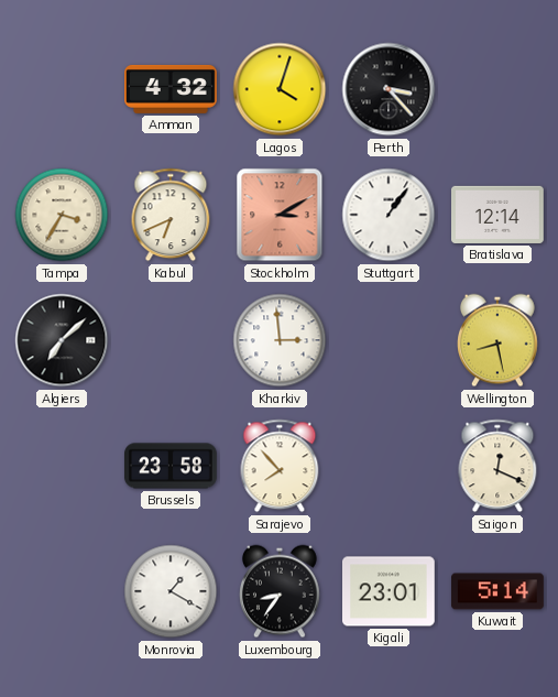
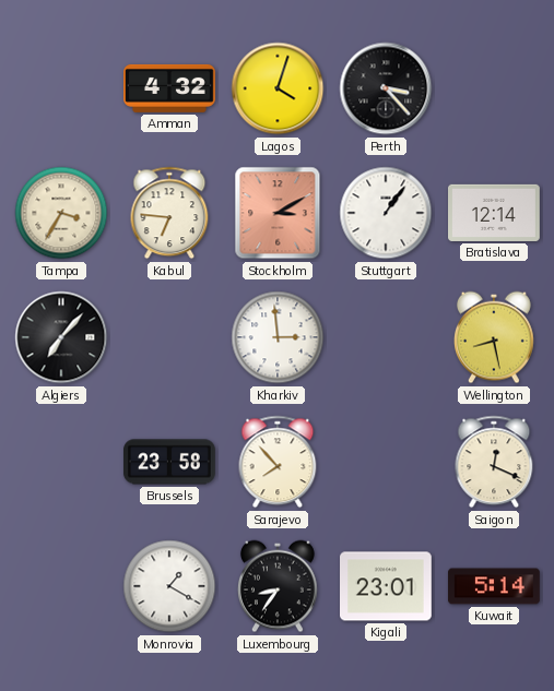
Kabul: 6:41 -> 6:46
Algiers: 7:08 -> 7:07
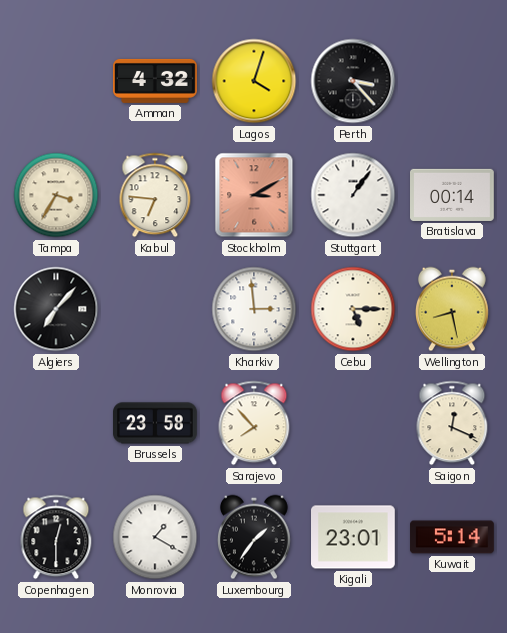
Bratislava: 12:14 -> 00:14
Cebu: none -> 5:15
Copenhagen: none -> 12:30
Luxembourg: 8:36 -> 1:36
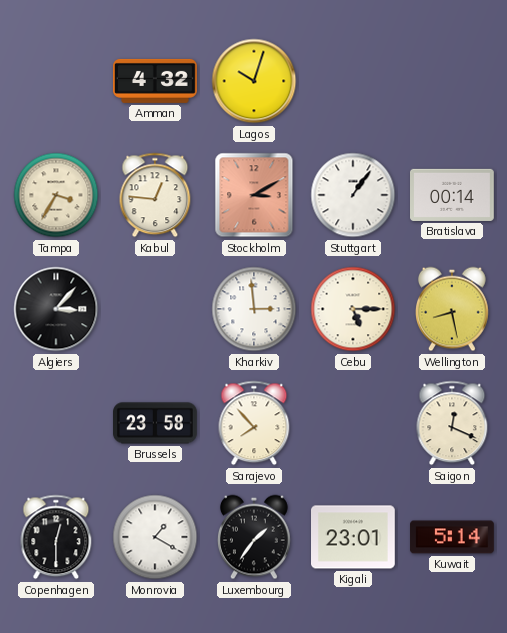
Lagos: 4:03 -> 10:03
Perth: 3:23 -> none
Kabul: 6:46 -> 12:46
Algiers: 7:07 -> 3:07
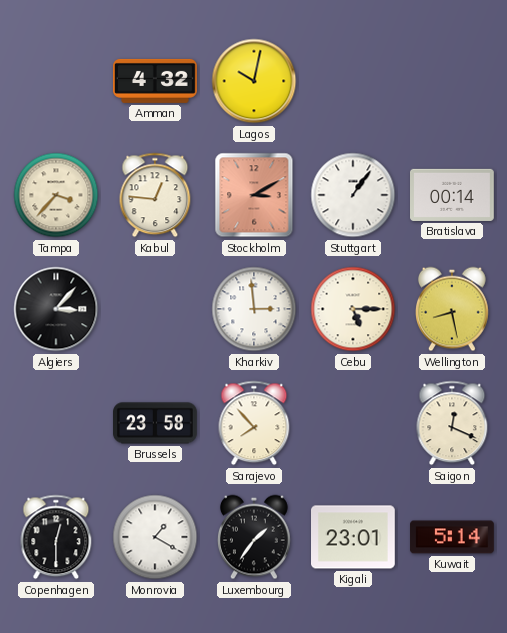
Lagos: 10:03 -> 10:02
Tampa: 3:35 -> 3:37
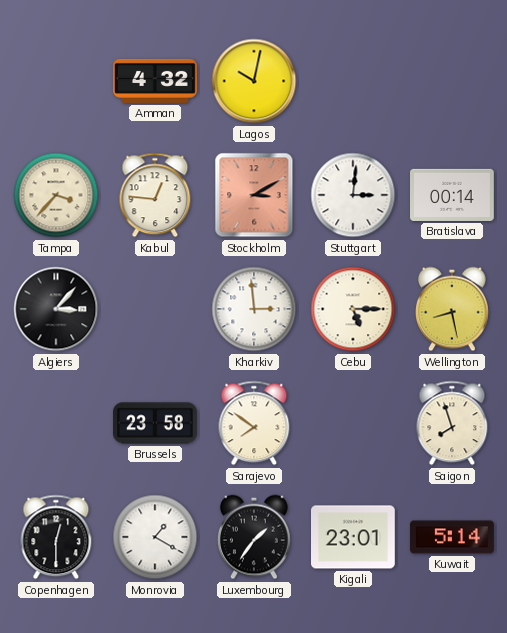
Stuttgart: 1:06 -> 3:01
Sarajevo: 7:53 -> 7:51
Saigon: 12:19 -> 7:57
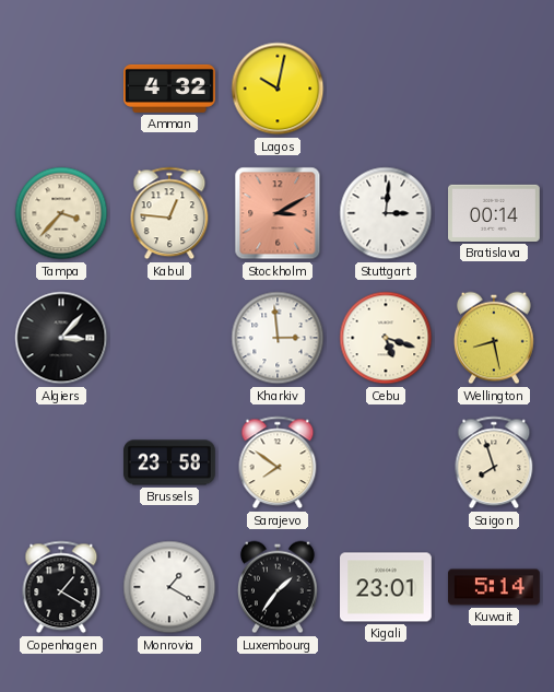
Cebu: 5:15 -> 5:18
Copenhagen: 12:30 -> 1:20
